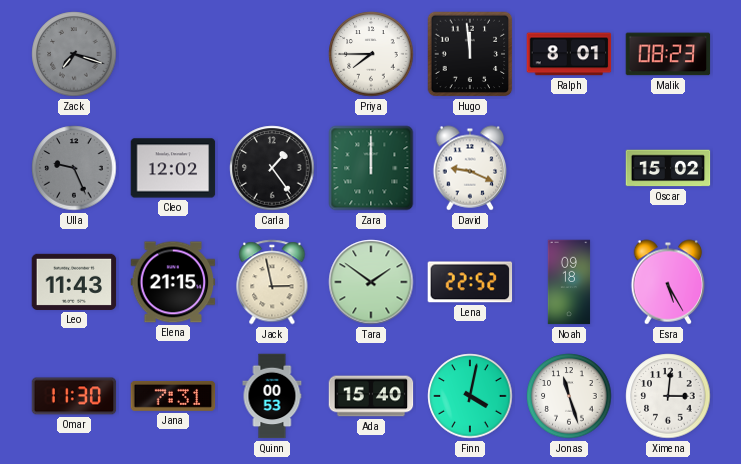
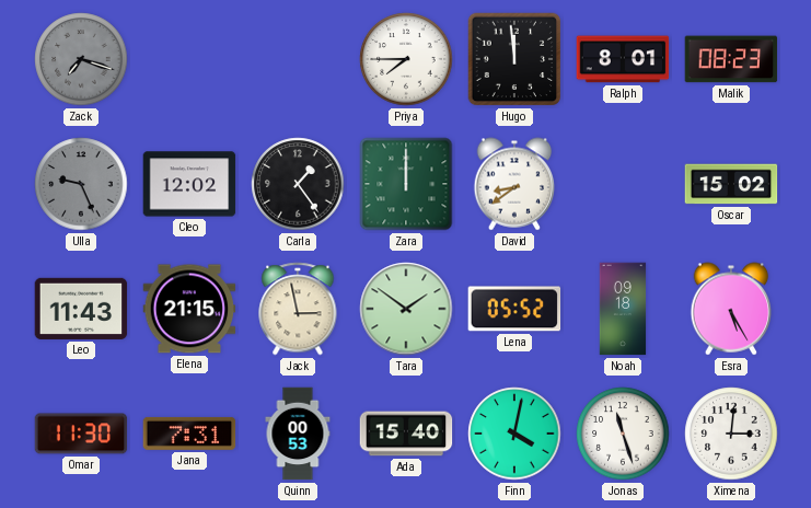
David: 9:19 -> 8:39
Lena: 22:52 -> 05:52
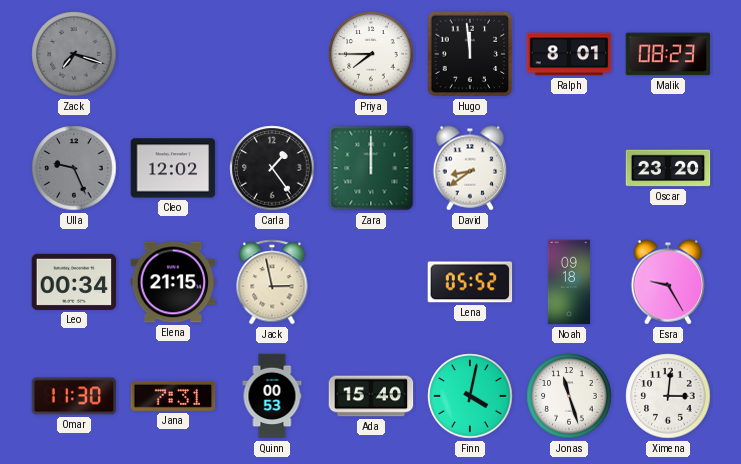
Oscar: 15:02 -> 23:20
Leo: 11:43 -> 00:34
Tara: 1:51 -> none
Esra: 5:25 -> 9:25
